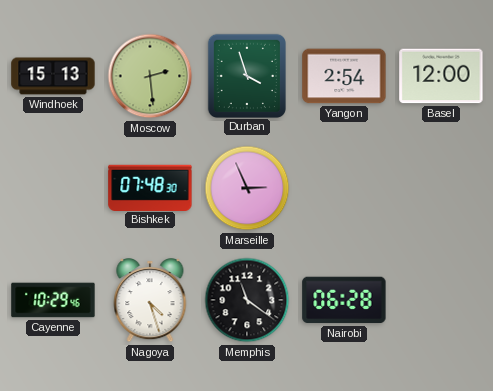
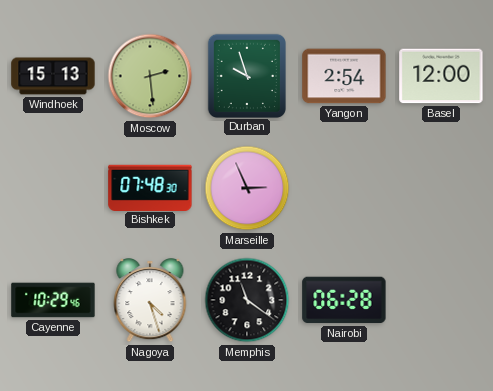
Durban: 3:57 -> 9:57
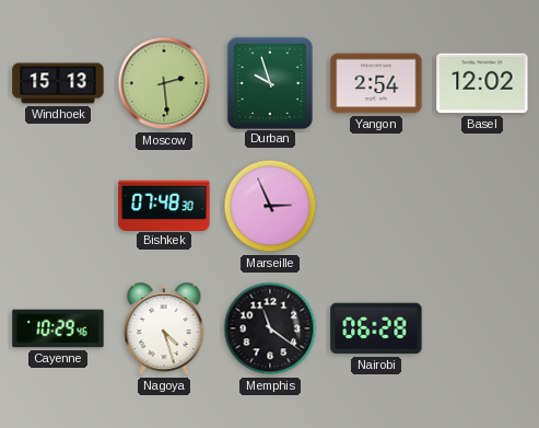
Basel: 12:00 -> 12:02
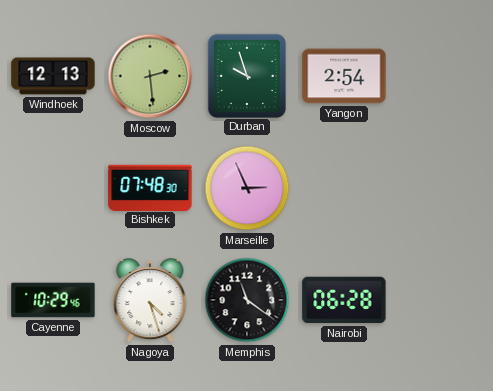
Windhoek: 15:13 -> 12:13
Basel: 12:02 -> none
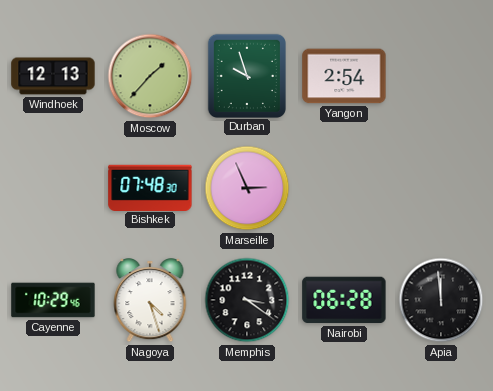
Moscow: 2:29 -> 1:37
Memphis: 11:21 -> 3:21
Apia: none -> 11:59
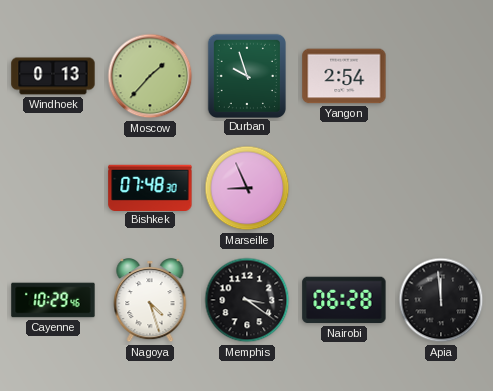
Windhoek: 12:13 -> 0:13
Marseille: 2:56 -> 8:56
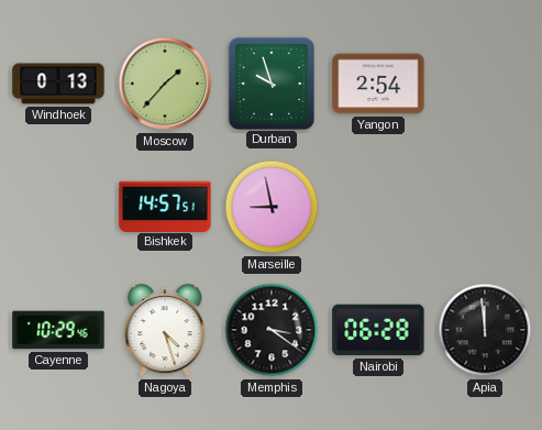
Bishkek: 07:48 -> 14:57
Marseille: 8:56 -> 8:58
